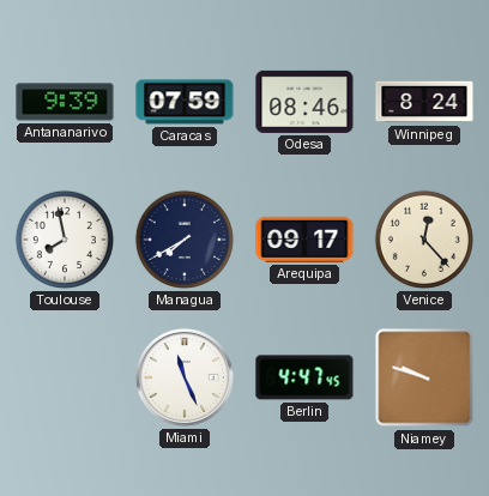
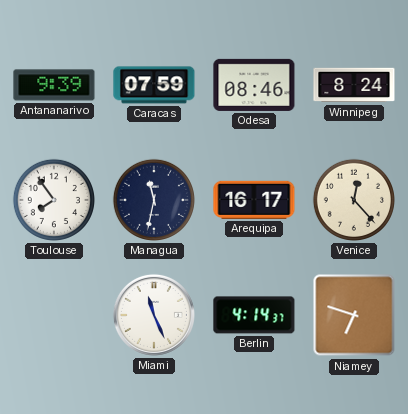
Toulouse: 7:58 -> 7:54
Managua: 7:40 -> 11:32
Arequipa: 09:17 -> 16:17
Berlin: 4:47 -> 4:14
Niamey: 9:48 -> 6:48
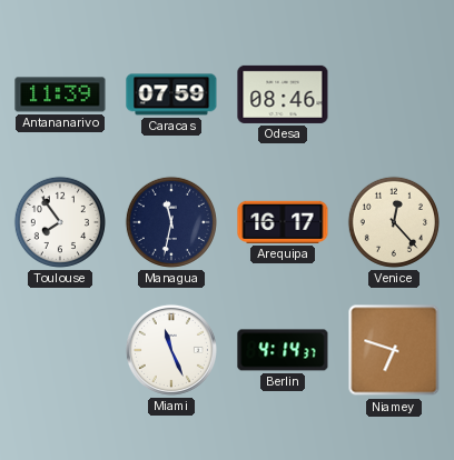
Antananarivo: 9:39 -> 11:39
Winnipeg: 8:24 -> none
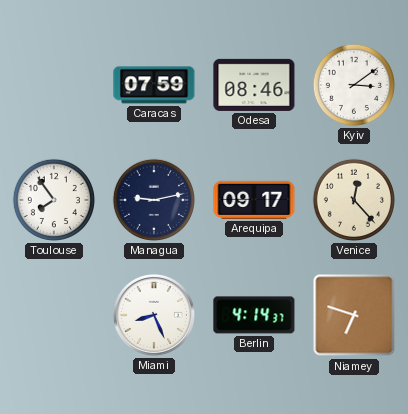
Antananarivo: 11:39 -> none
Kyiv: none -> 3:09
Managua: 11:32 -> 9:13
Arequipa: 16:17 -> 09:17
Miami: 11:26 -> 8:26
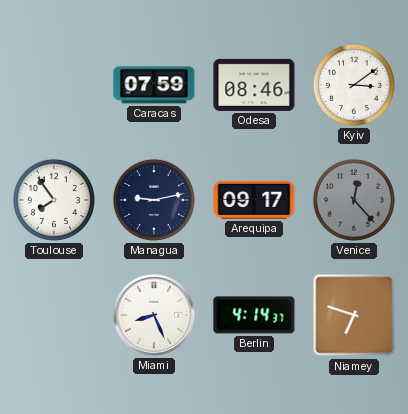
Venice dial: cream -> grey
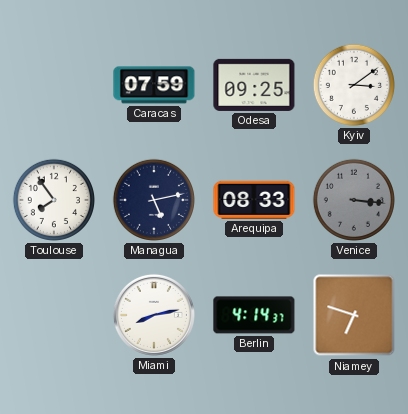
Odesa: 08:46 -> 09:25
Managua: 9:13 -> 5:13
Arequipa: 09:17 -> 08:33
Venice: 12:23 -> 3:16
Miami: 8:26 -> 8:13
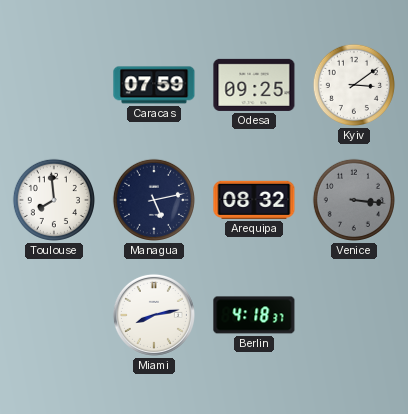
Toulouse: 7:54 -> 7:59
Arequipa: 08:33 -> 08:32
Berlin: 4:14 -> 4:18
Niamey: 6:48 -> none
